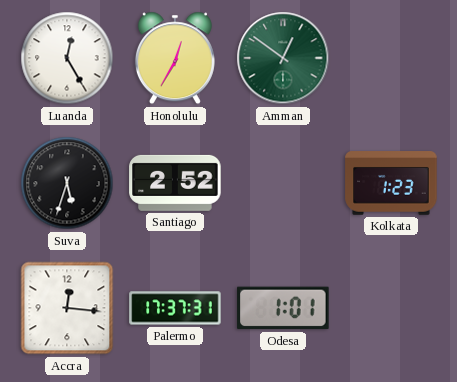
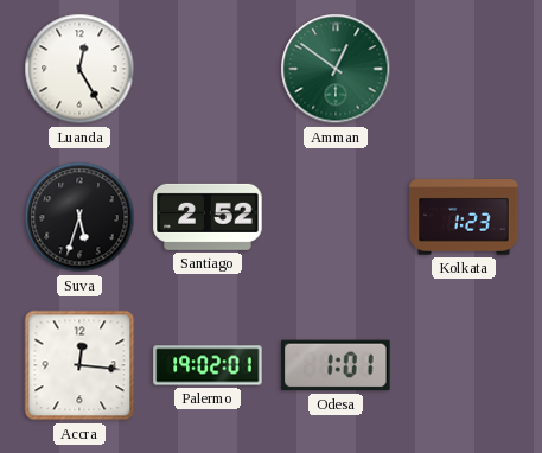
Honolulu: 12:35 -> none
Palermo: 17:37 -> 19:02
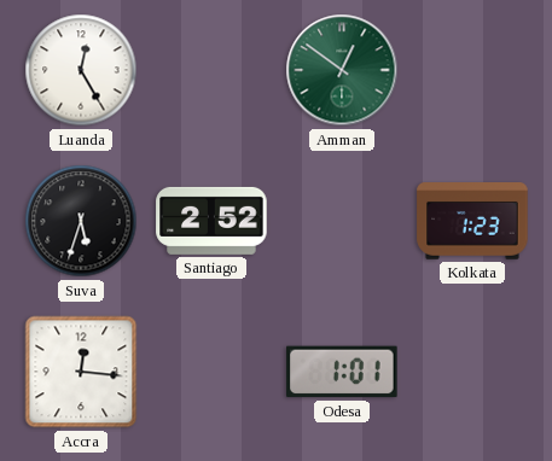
Palermo: 19:02 -> none
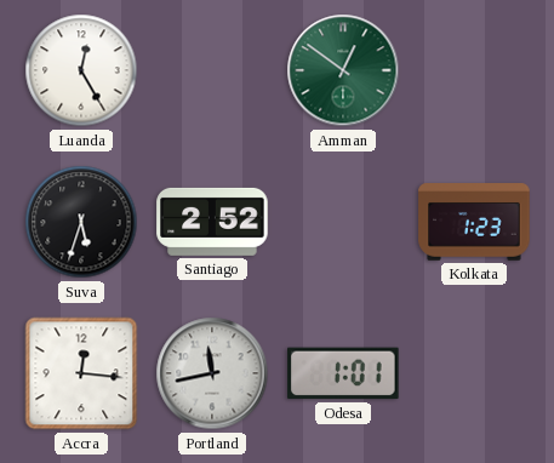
Portland: none -> 11:43
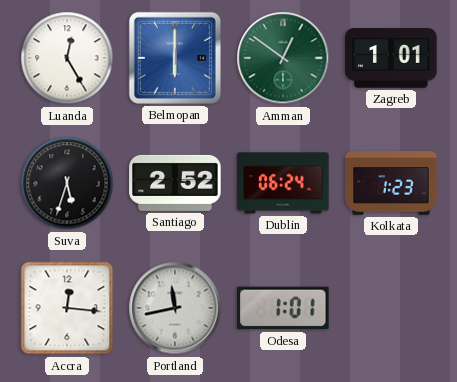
Belmopan: none -> 6:00
Zagreb: none -> 1:01
Dublin: none -> 06:24
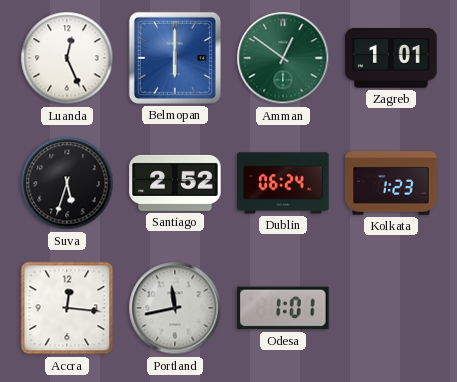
Luanda: 12:25 -> 12:26
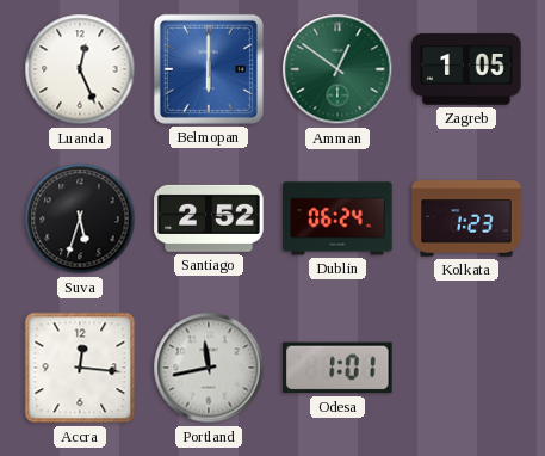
Zagreb: 1:01 -> 1:05
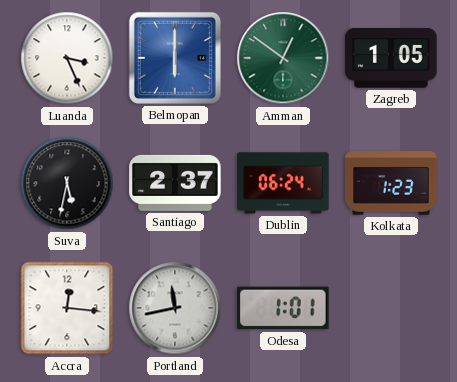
Luanda: 12:26 -> 3:26
Suva: 5:33 -> 5:32
Santiago: 2:52 -> 2:37
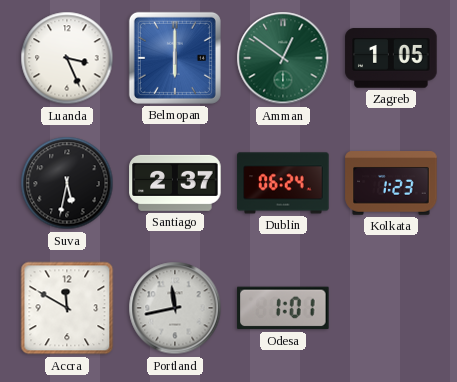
Accra: 12:16 -> 11:50
